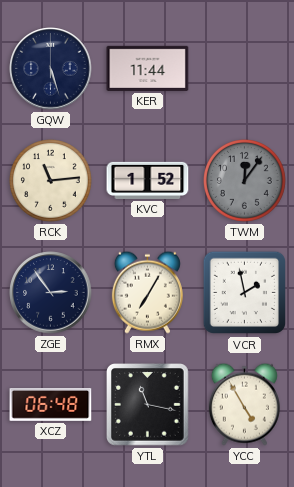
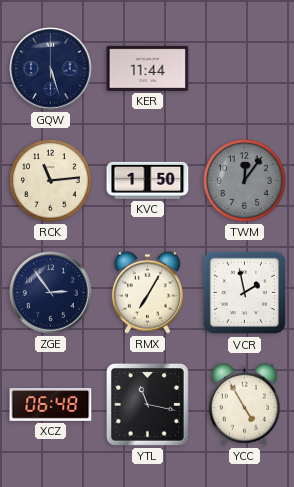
KVC: 1:52 -> 1:50
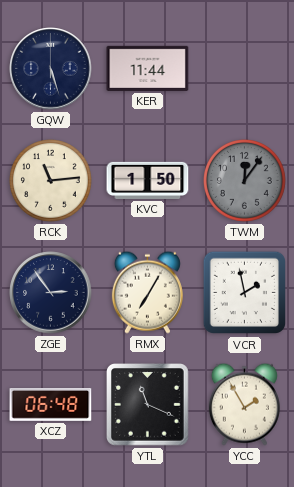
YTL: 11:17 -> 11:19
YCC: 4:55 -> 1:55
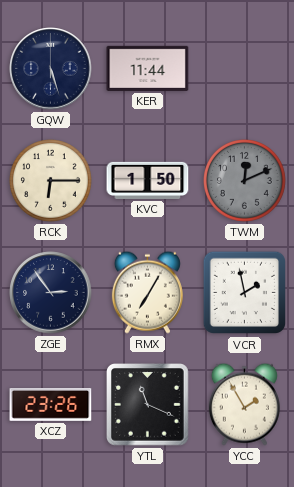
RCK: 11:14 -> 6:15
TWM: 12:06 -> 12:11
XCZ: 06:48 -> 23:26
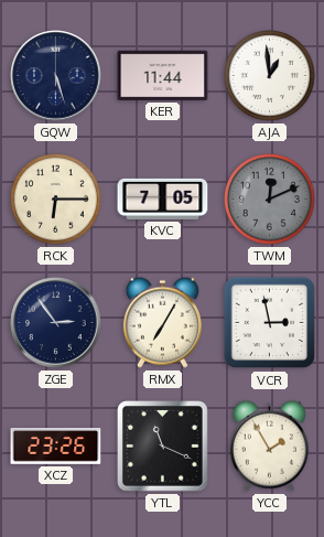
AJA: none -> 12:59
KVC: 1:50 -> 7:05
VCR: 1:58 -> 2:58
